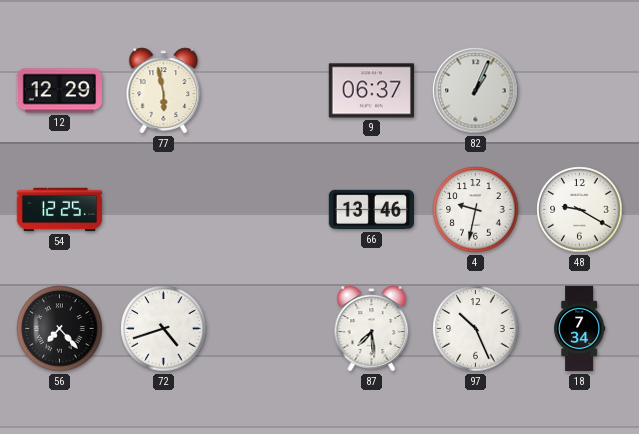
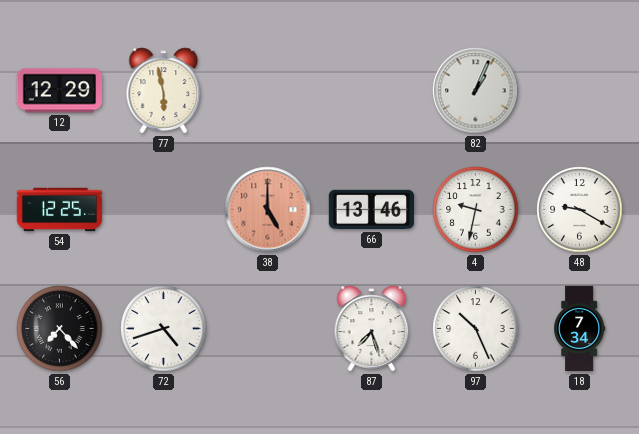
9: 06:37 -> none
38: none -> 5:00
87: 7:29 -> 7:27
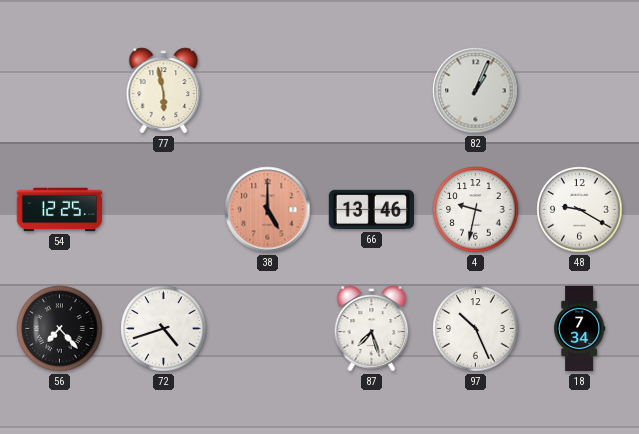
12: 12:29 -> none
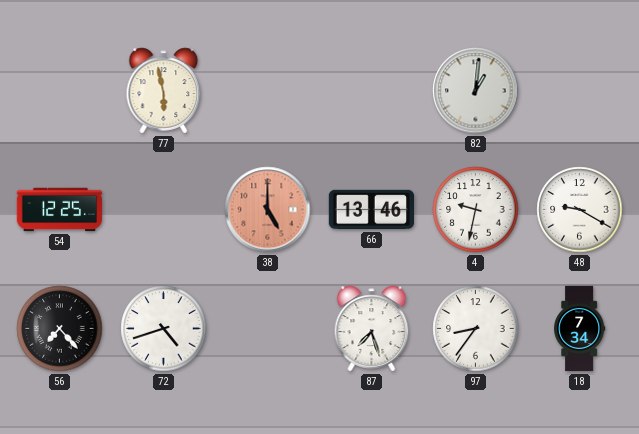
82: 1:04 -> 1:01
97: 10:26 -> 8:36
